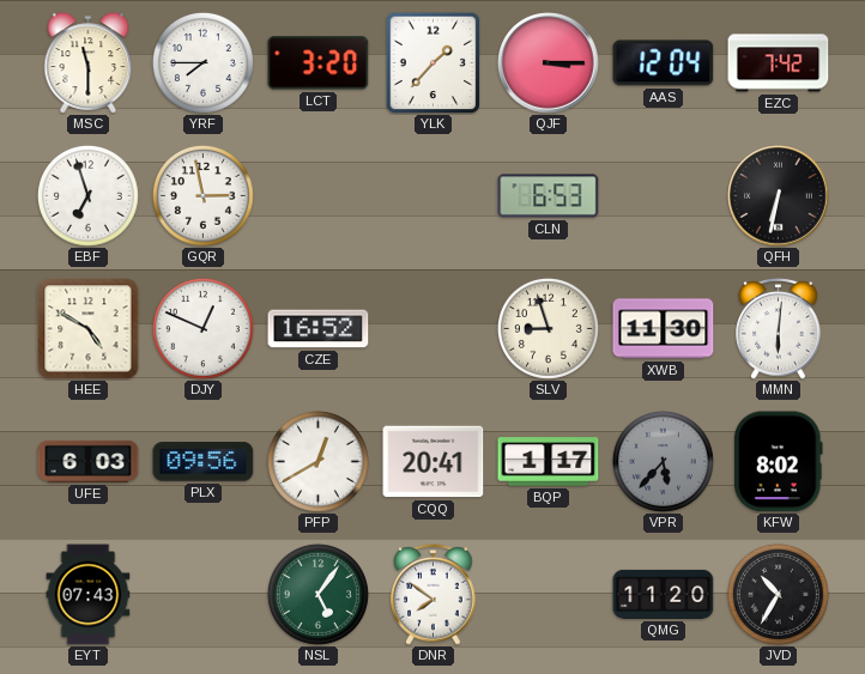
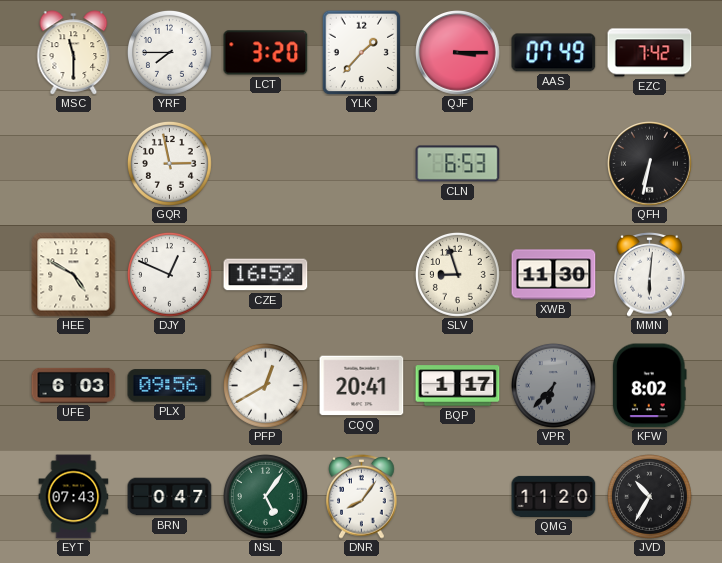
AAS: 12:04 -> 07:49
EBF: 6:57 -> none
VPR: 5:37 -> 6:37
BRN: none -> 0:47
DNR: 7:51 -> 8:06
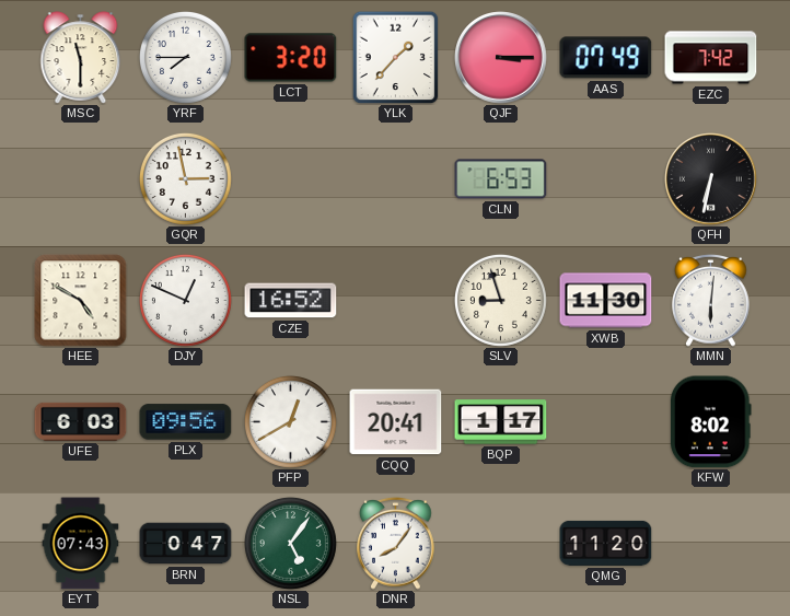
VPR: 6:37 -> none
JVD: 10:35 -> none
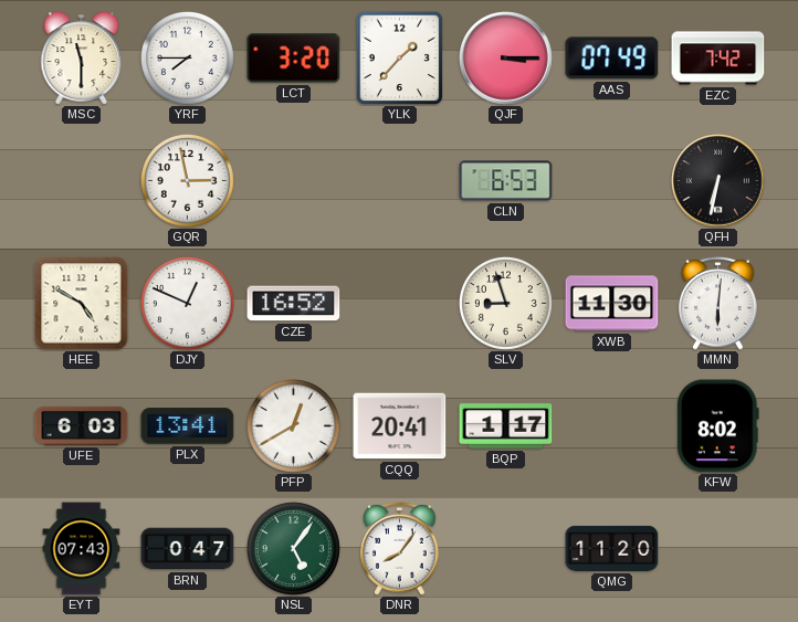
PLX: 09:56 -> 13:41
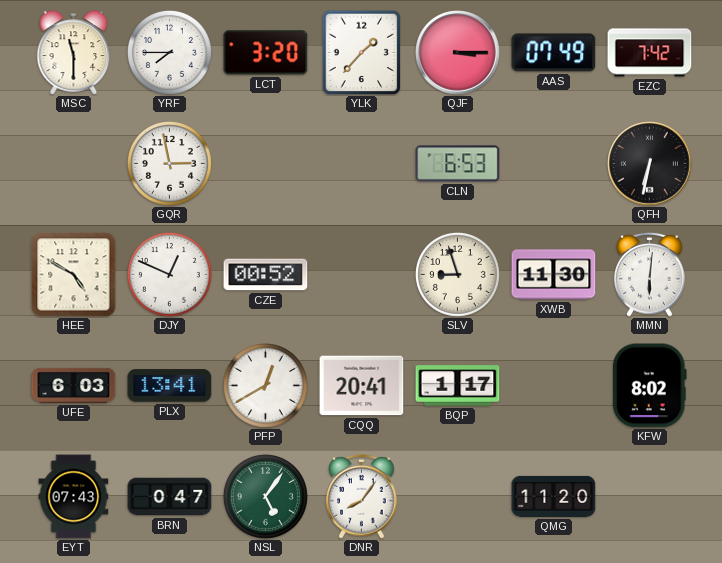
CZE: 16:52 -> 00:52
